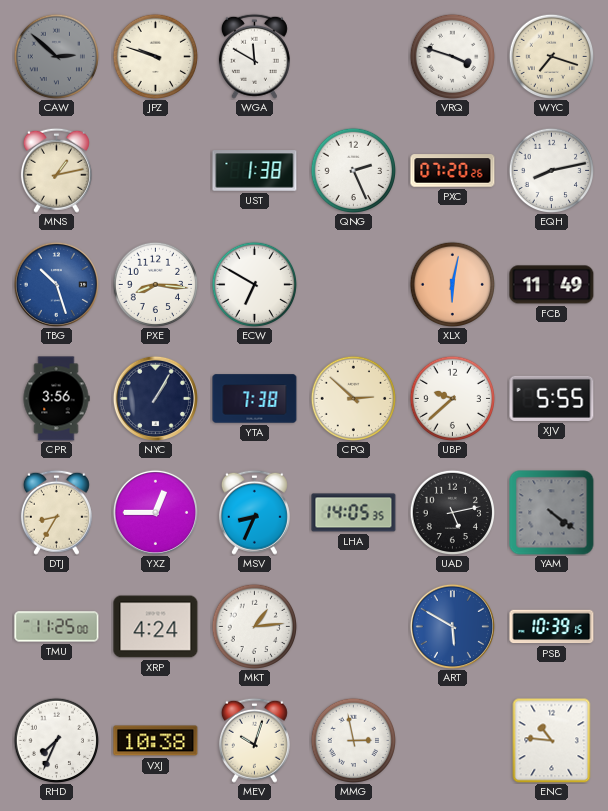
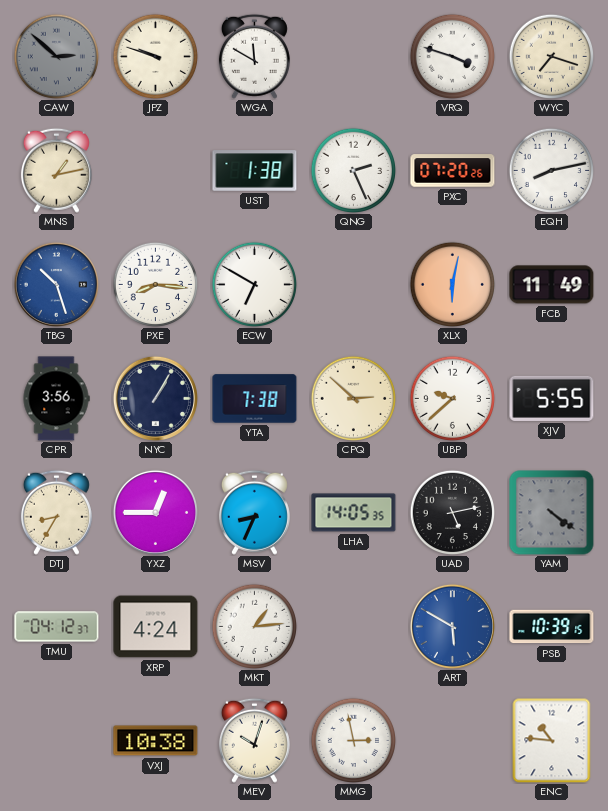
TMU: 11:25 -> 04:12
RHD: 7:34 -> none
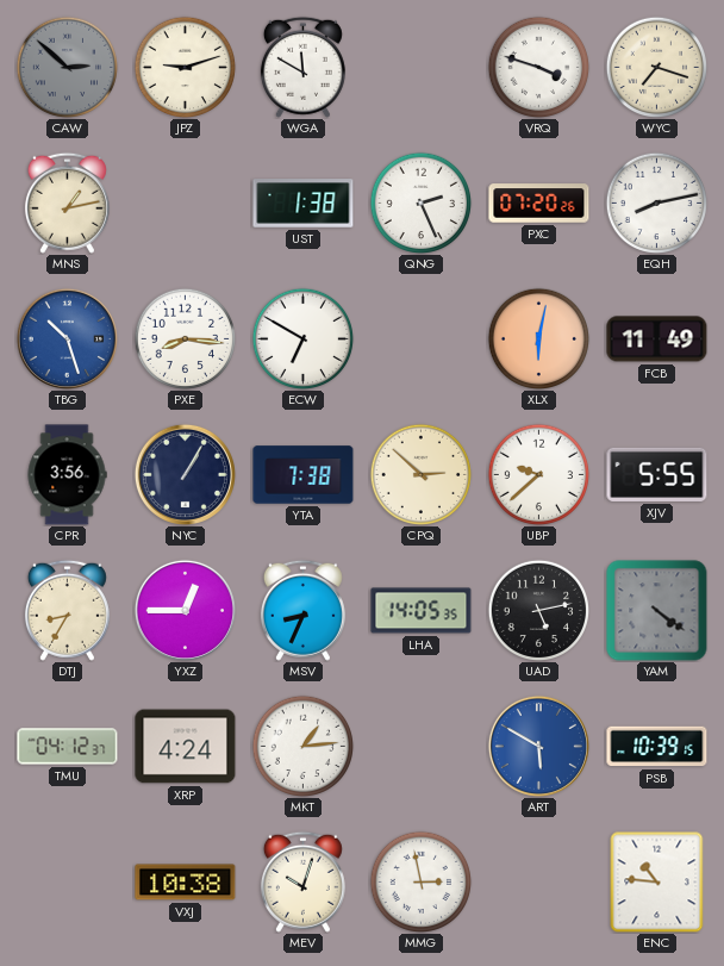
JPZ: 9:48 -> 9:12
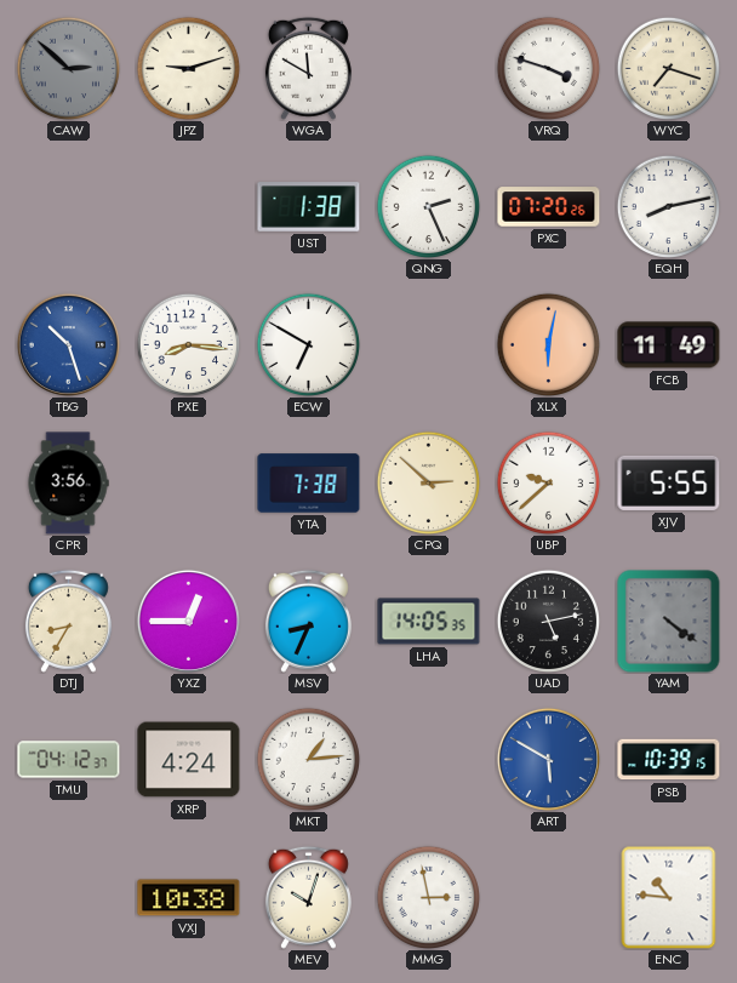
MNS: 1:13 -> none
NYC: 1:05 -> none
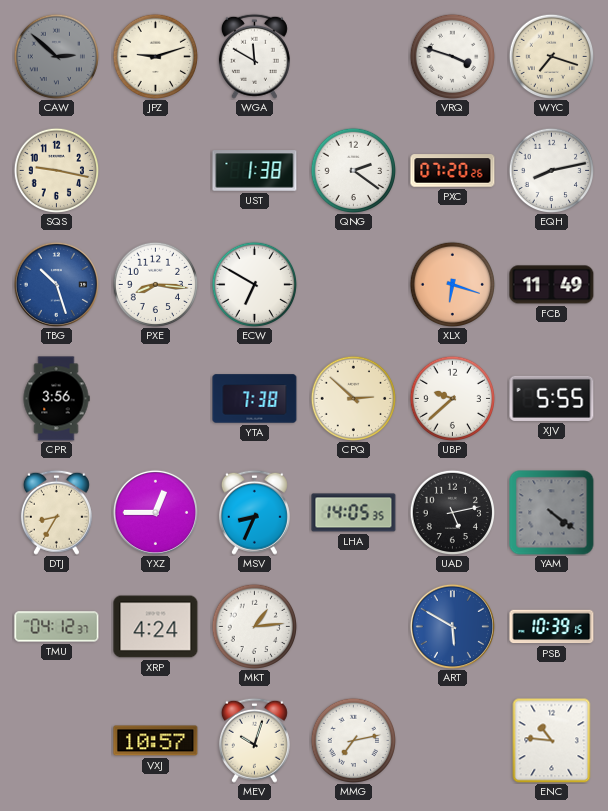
SQS: none -> 9:17
QNG: 2:26 -> 2:21
XLX: 6:02 -> 6:18
VXJ: 10:38 -> 10:57
MMG: 2:58 -> 7:13
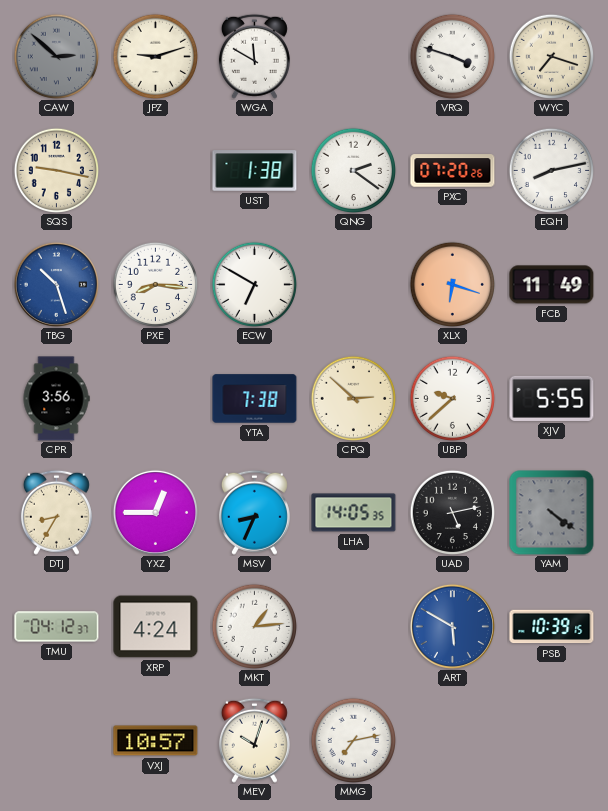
ENC: 10:46 -> none
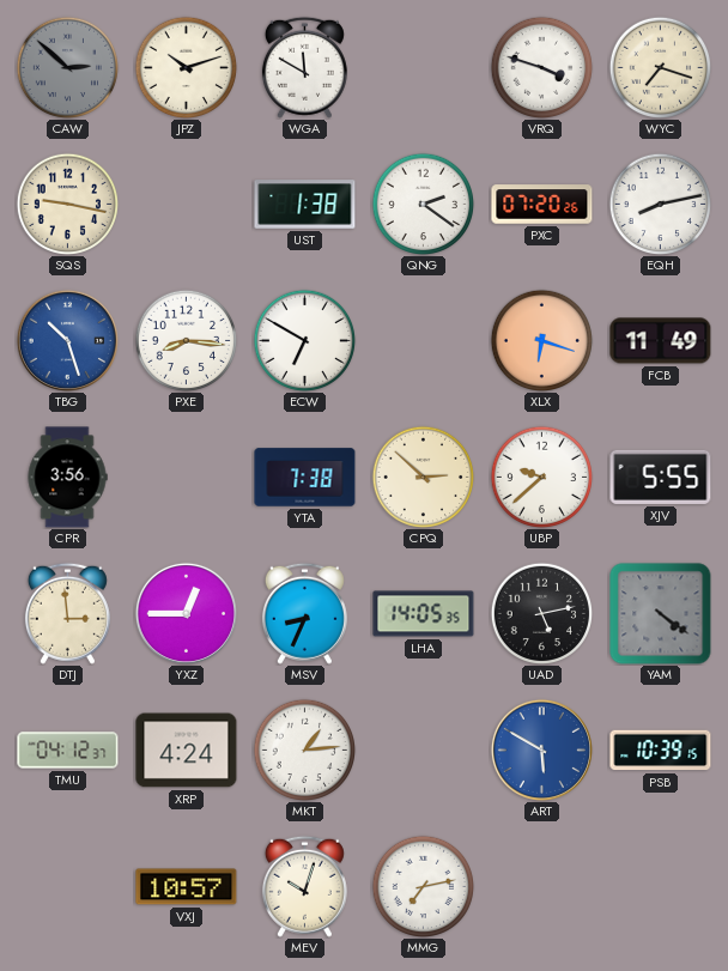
JPZ: 9:12 -> 10:12
DTJ: 8:35 -> 2:59
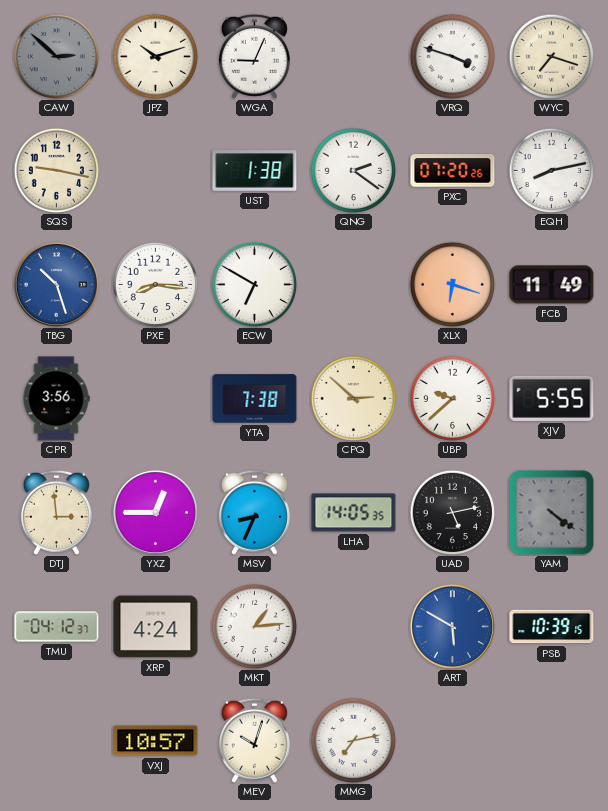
WGA: 11:50 -> 9:04
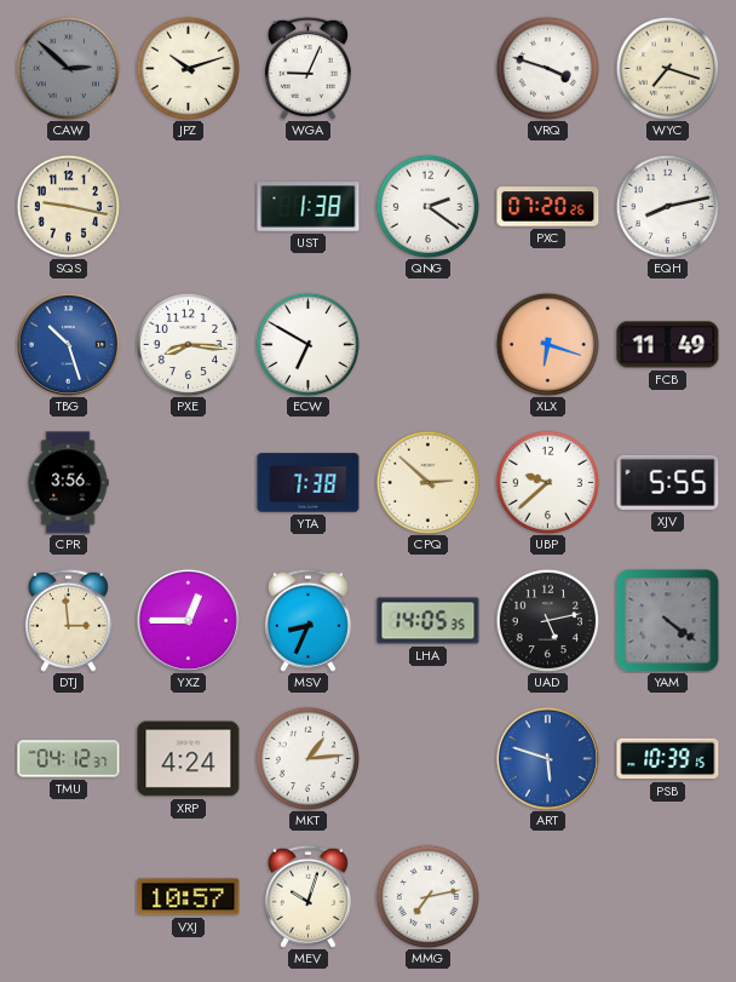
ART: 5:50 -> 5:48
